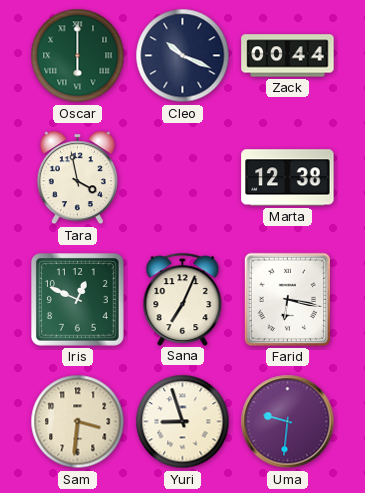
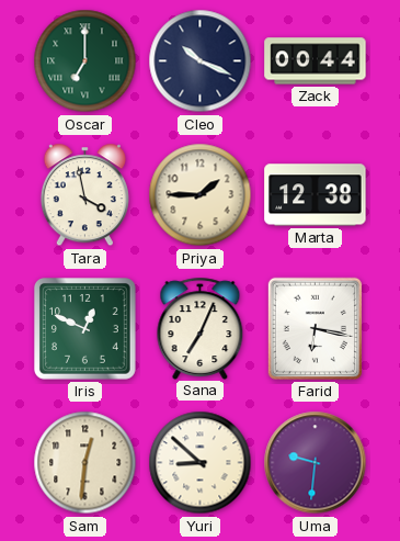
Oscar: 6:00 -> 7:00
Priya: none -> 1:45
Sam: 3:31 -> 12:31
Yuri: 8:57 -> 8:52
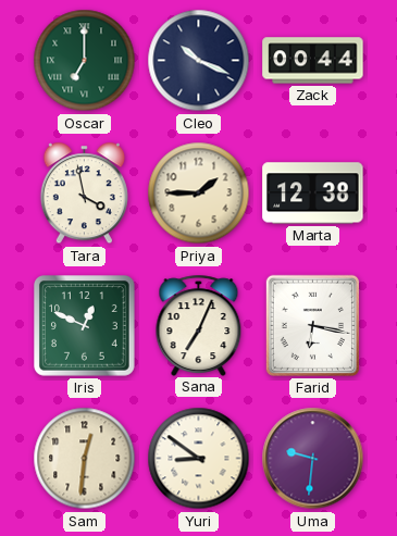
Yuri: 8:52 -> 8:51
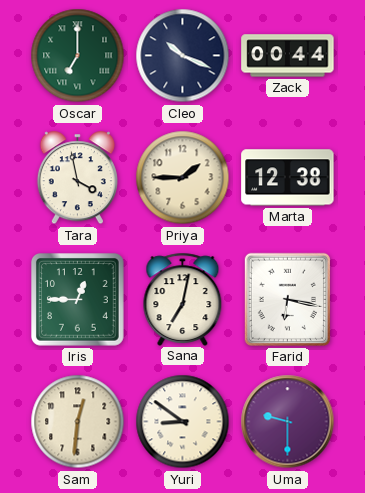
Iris: 12:49 -> 12:45
Sana: 7:04 -> 7:02
Uma: 9:31 -> 9:30
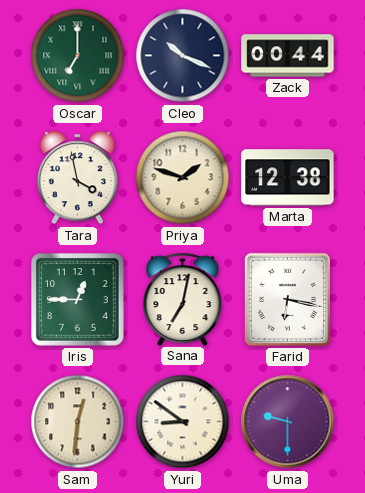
Priya: 1:45 -> 1:48
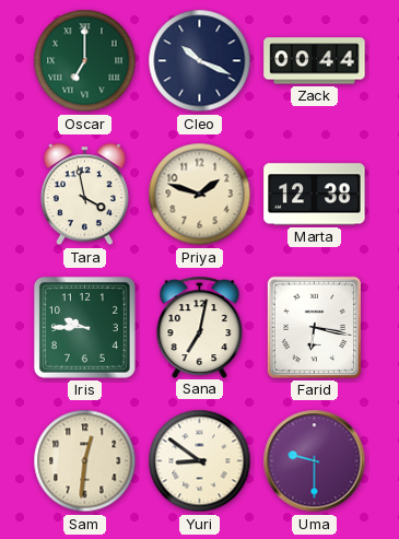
Iris: 12:45 -> 9:45
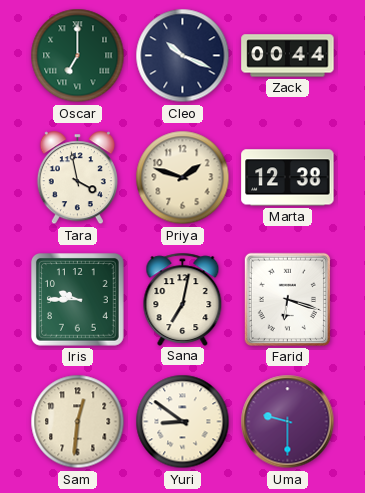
Farid: 6:17 -> 6:18
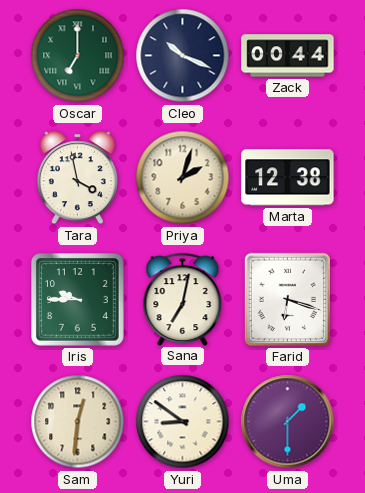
Priya: 1:48 -> 2:03
Uma: 9:30 -> 1:30
